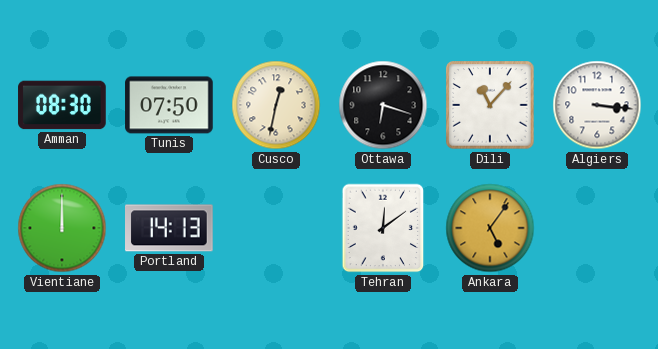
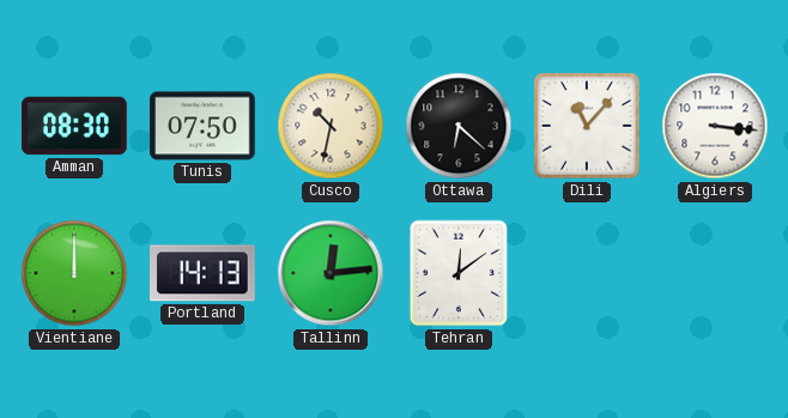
Cusco: 12:32 -> 10:32
Ottawa: 6:18 -> 6:22
Tallinn: none -> 12:14
Ankara: 5:06 -> none
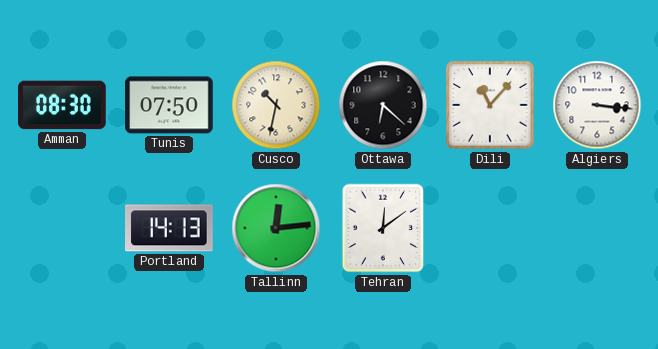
Vientiane: 12:00 -> none
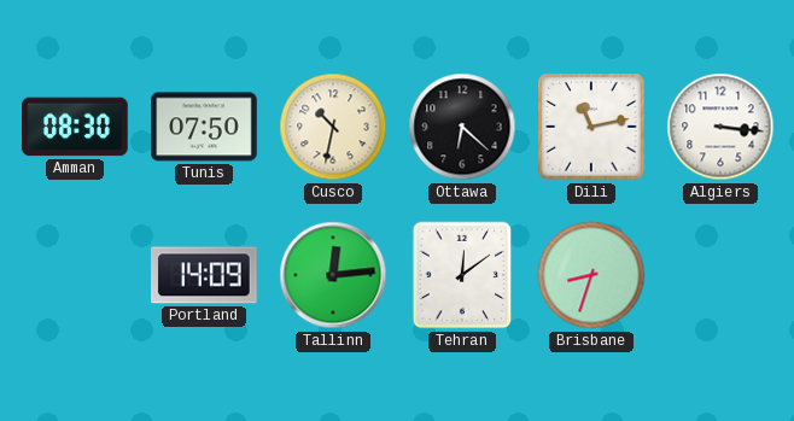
Dili: 11:07 -> 11:13
Portland: 14:13 -> 14:09
Brisbane: none -> 8:33
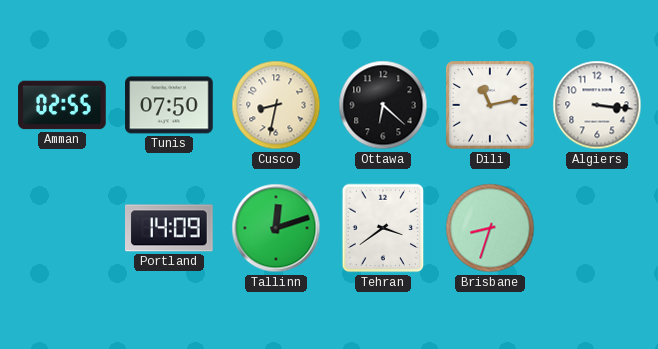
Amman: 08:30 -> 02:55
Cusco: 10:32 -> 8:32
Tallinn: 12:14 -> 12:12
Tehran: 12:09 -> 3:39
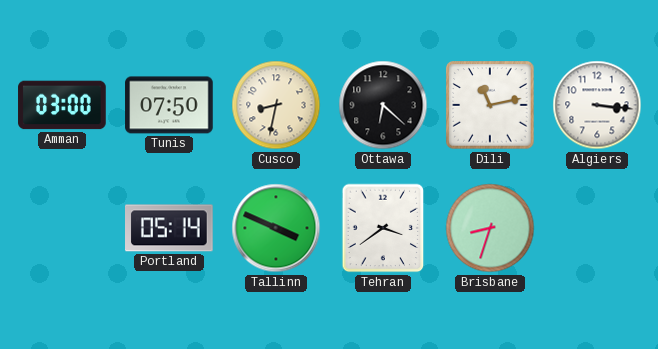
Amman: 02:55 -> 03:00
Portland: 14:09 -> 05:14
Tallinn: 12:12 -> 3:49
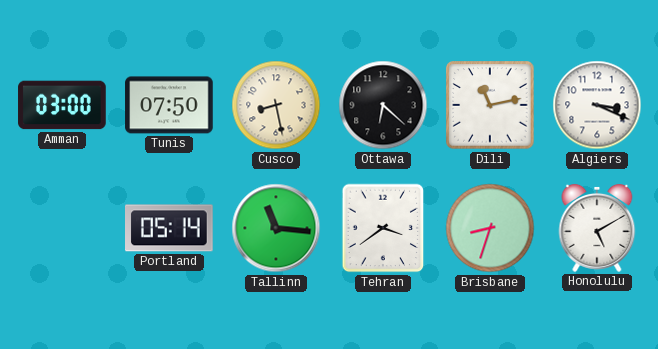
Cusco: 8:32 -> 8:28
Algiers: 3:16 -> 3:19
Tallinn: 3:49 -> 11:16
Honolulu: none -> 5:10
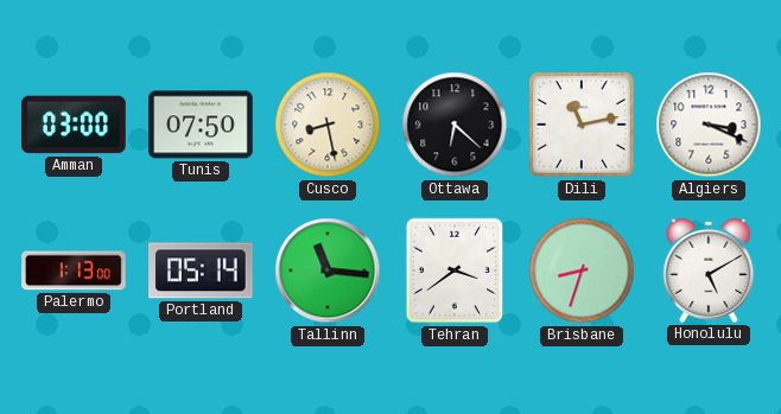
Palermo: none -> 1:13
